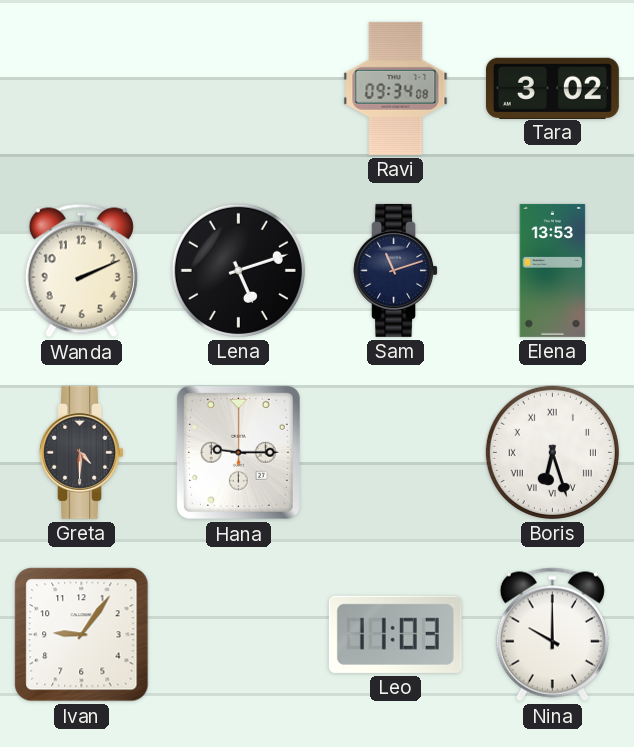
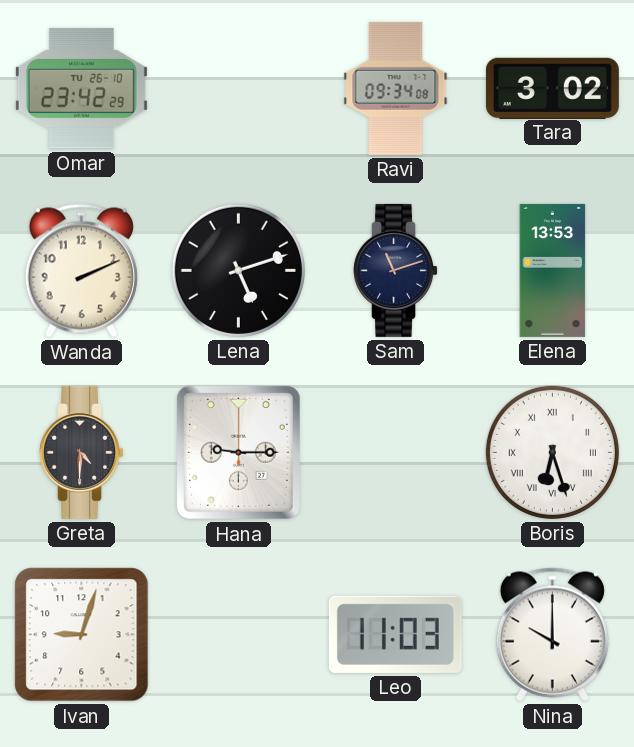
Omar: none -> 23:42
Ivan: 9:06 -> 9:03
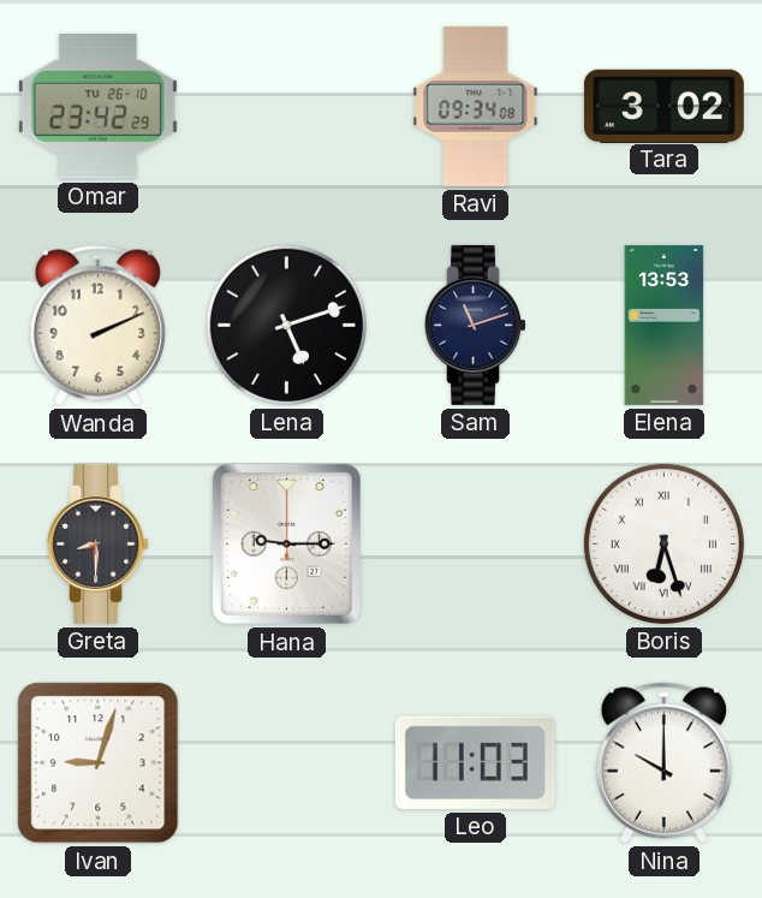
Greta: 4:30 -> 8:30
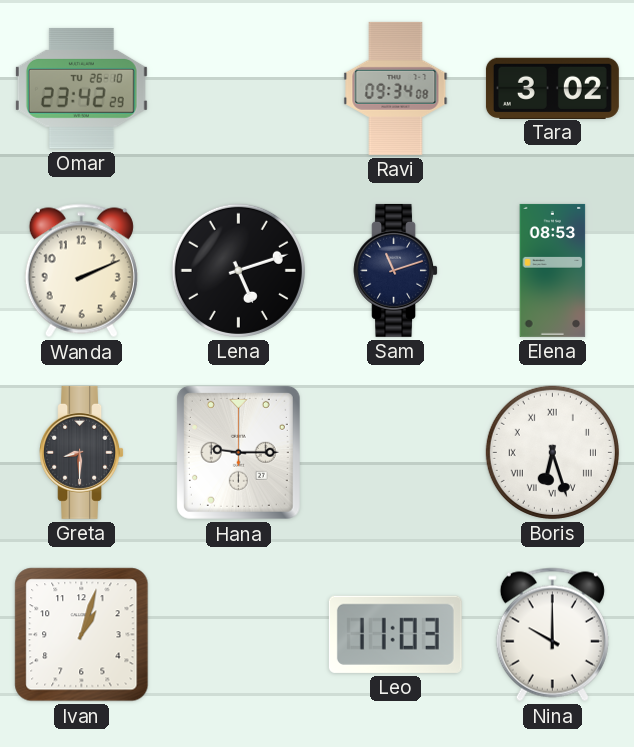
Elena: 13:53 -> 08:53
Ivan: 9:03 -> 1:03
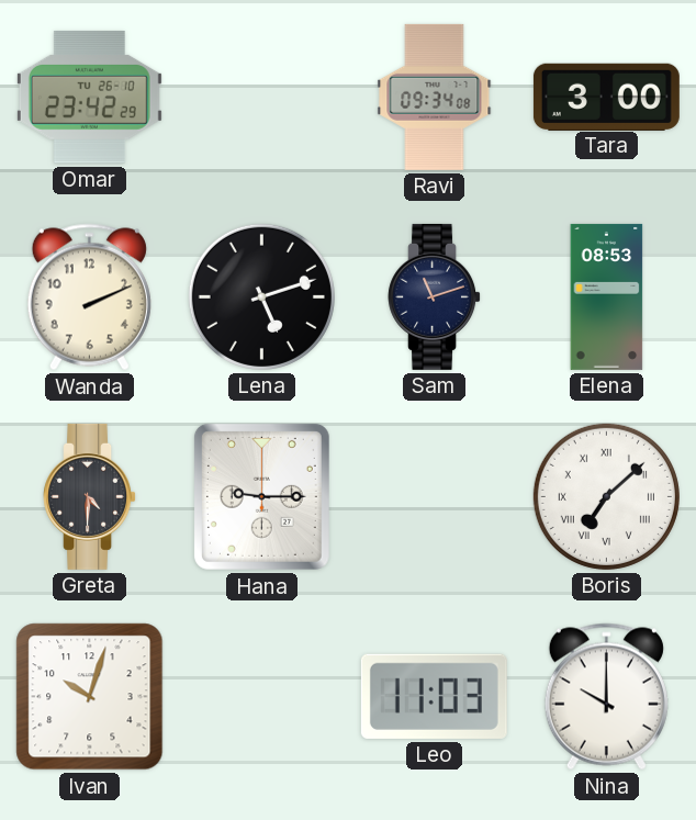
Tara: 3:02 -> 3:00
Greta: 8:30 -> 4:30
Boris: 6:27 -> 7:08
Ivan: 1:03 -> 10:03
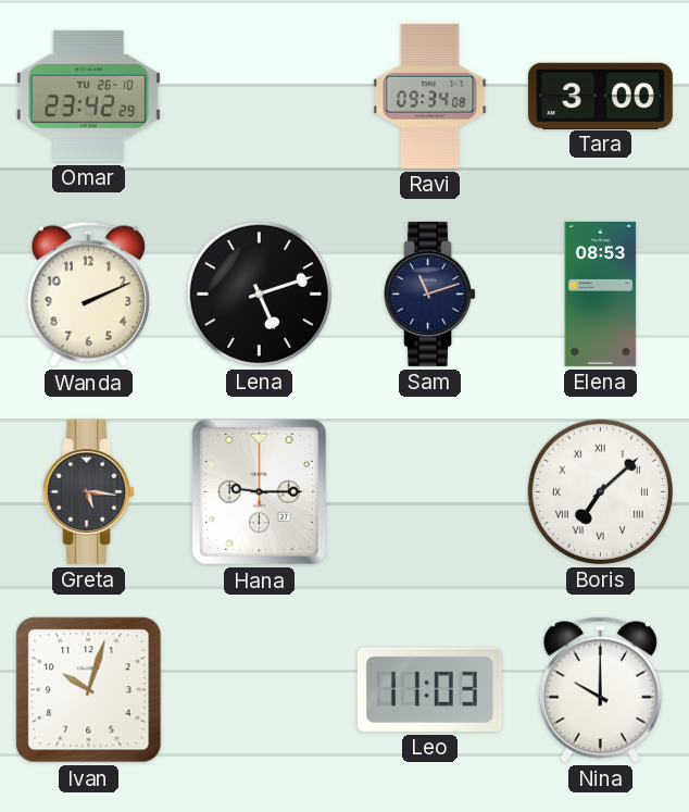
Greta: 4:30 -> 5:16
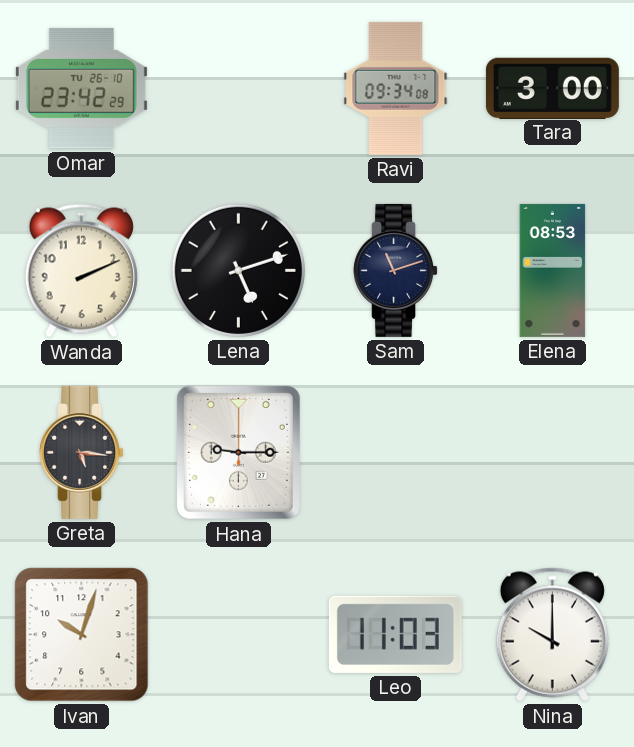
Boris: 7:08 -> none
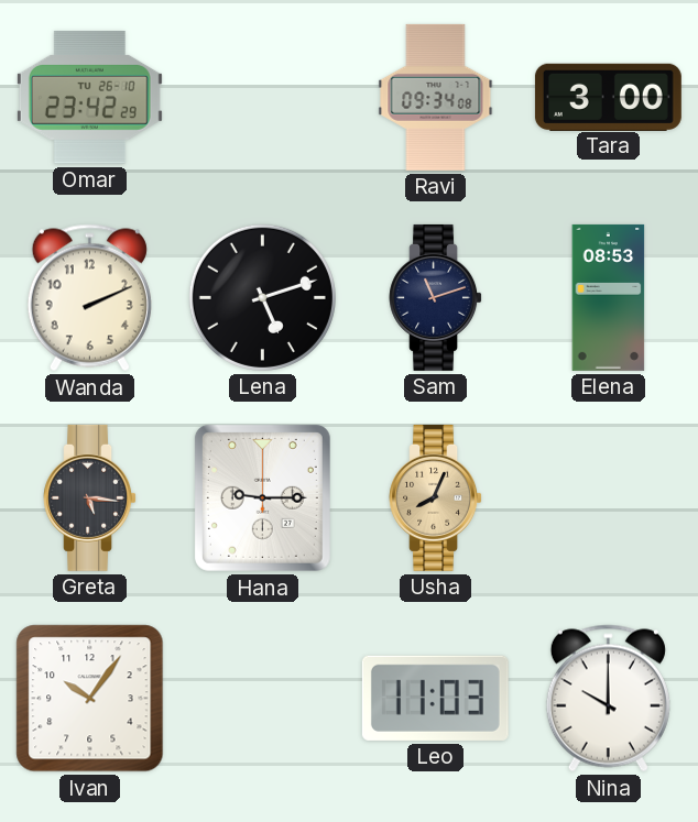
Usha: none -> 8:04
Ivan: 10:03 -> 10:06
